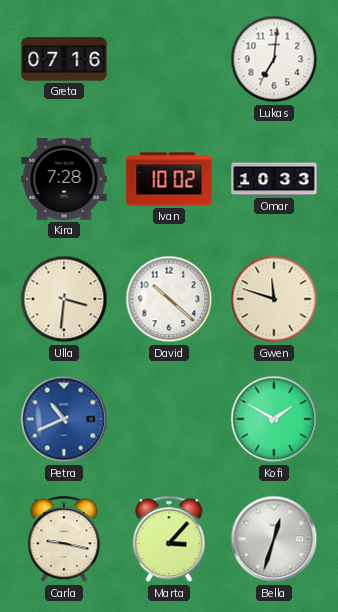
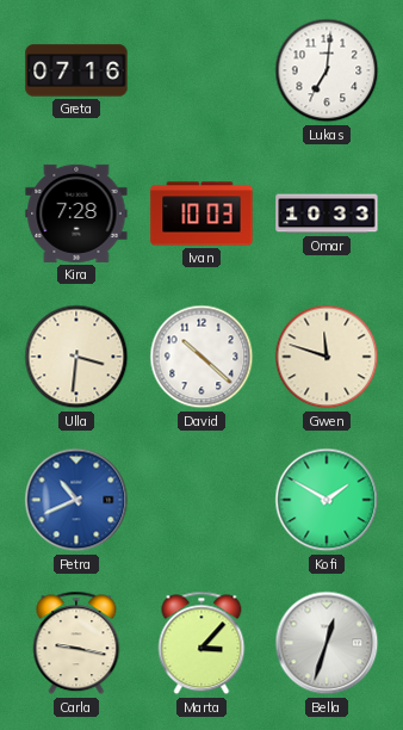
Ivan: 10:02 -> 10:03
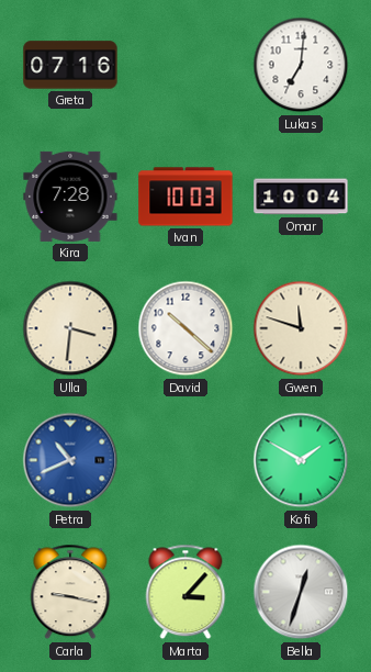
Omar: 10:33 -> 10:04
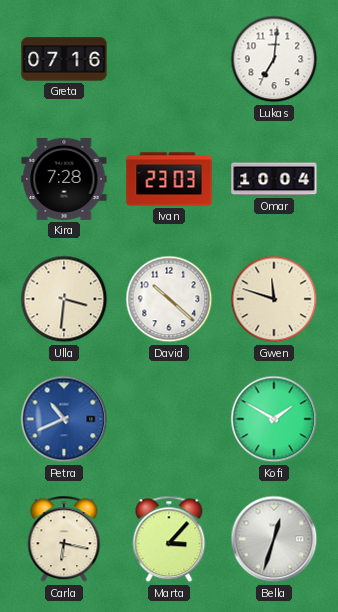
Ivan: 10:03 -> 23:03
Carla: 9:17 -> 6:17
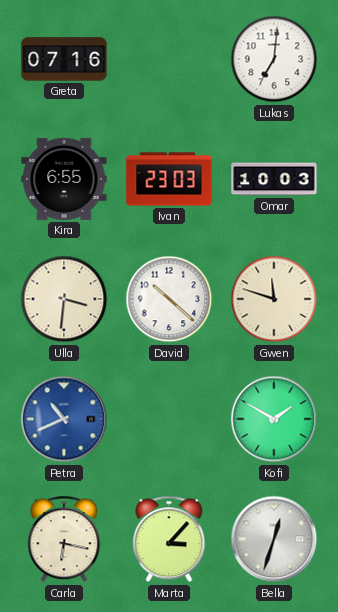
Kira: 7:28 -> 6:55
Omar: 10:04 -> 10:03
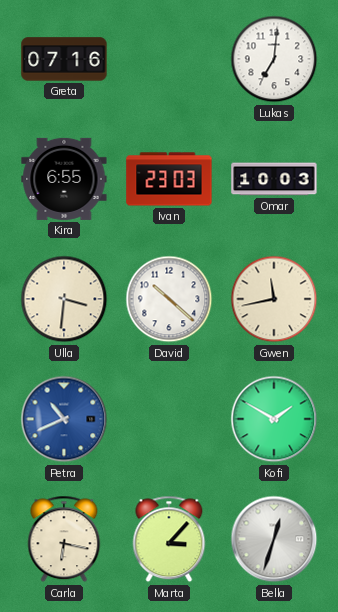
Gwen: 11:48 -> 11:43
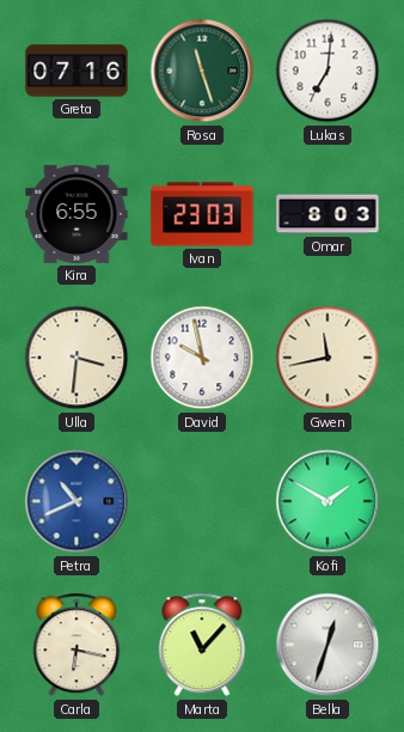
Rosa: none -> 11:27
Omar: 10:03 -> 8:03
David: 10:22 -> 9:58
Marta: 3:07 -> 11:07
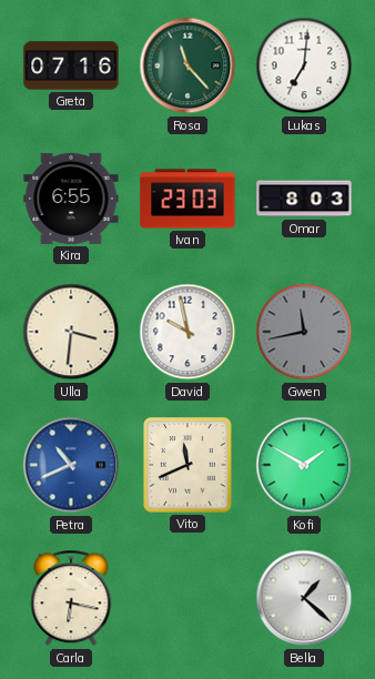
Rosa: 11:27 -> 11:23
Gwen dial: cream -> grey
Vito: none -> 11:41
Marta: 11:07 -> none
Bella: 12:33 -> 1:22
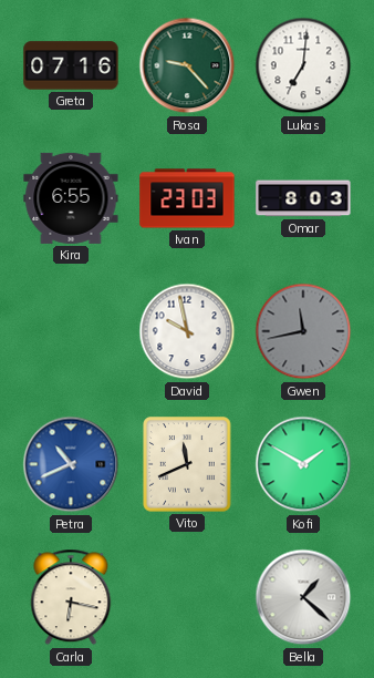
Rosa: 11:23 -> 9:23
Ulla: 3:31 -> none
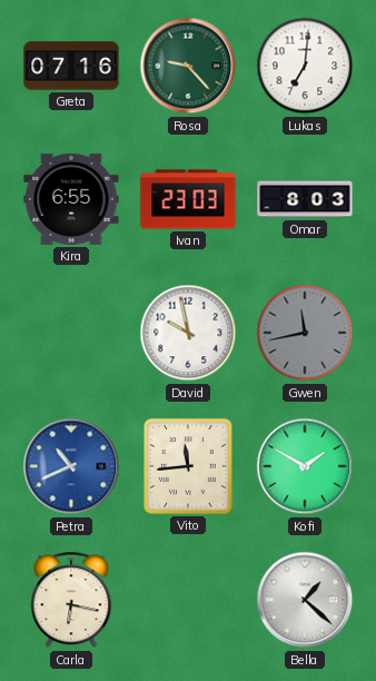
Vito: 11:41 -> 11:44
